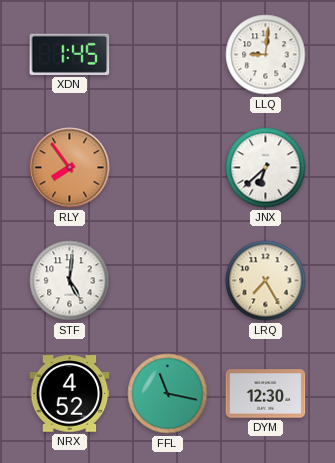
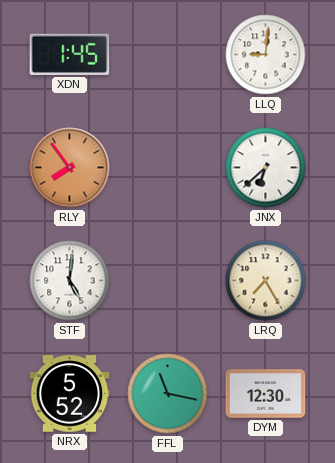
NRX: 4:52 -> 5:52
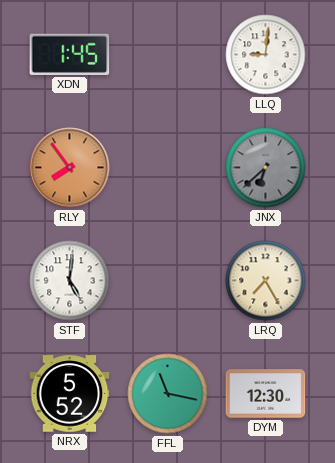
JNX dial: white -> grey
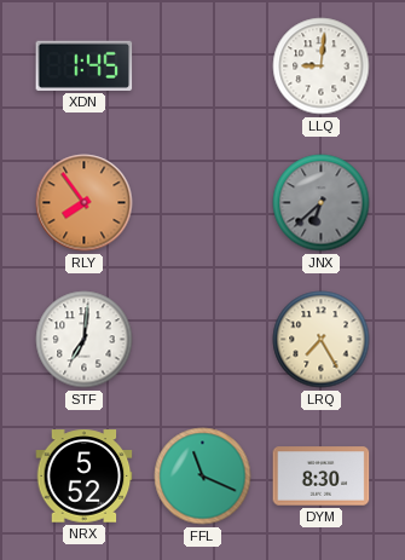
STF: 5:01 -> 7:01
FFL: 11:17 -> 11:19
DYM: 12:30 -> 8:30
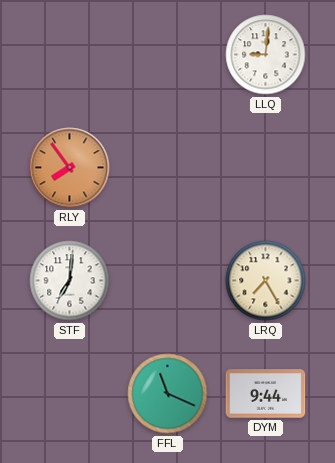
XDN: 1:45 -> none
JNX: 6:38 -> none
NRX: 5:52 -> none
DYM: 8:30 -> 9:44
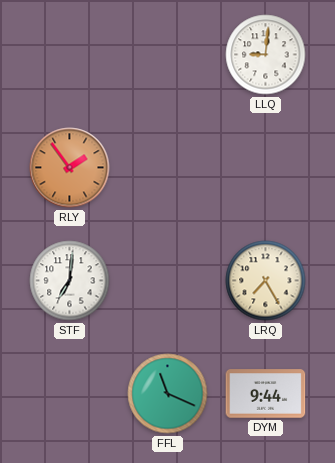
RLY: 7:54 -> 1:54
